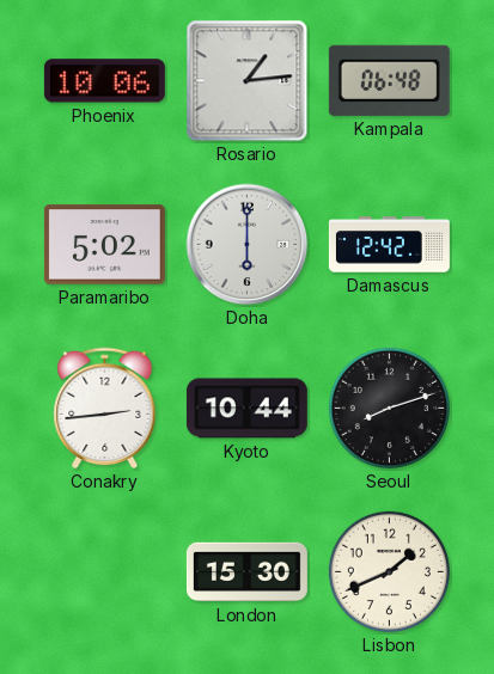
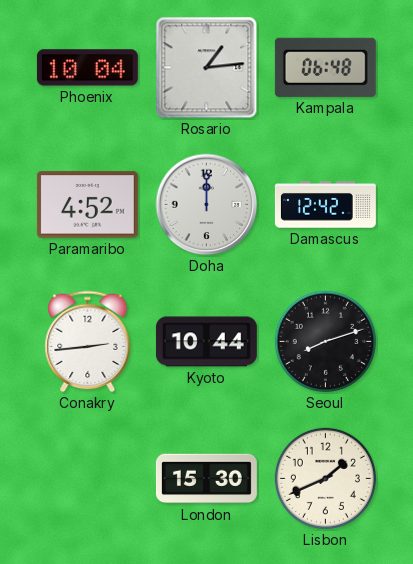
Phoenix: 10:06 -> 10:04
Paramaribo: 5:02 -> 4:52
Doha: 6:00 -> 12:00
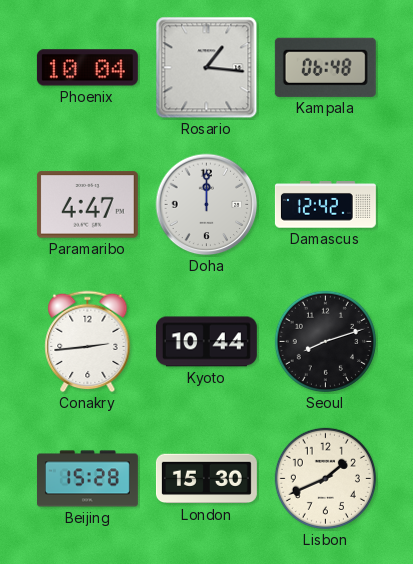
Rosario: 1:14 -> 1:16
Paramaribo: 4:52 -> 4:47
Beijing: none -> 15:28
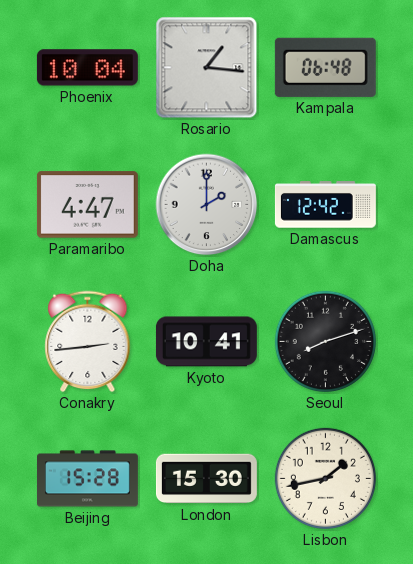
Doha: 12:00 -> 2:00
Kyoto: 10:44 -> 10:41
Lisbon: 1:41 -> 1:43
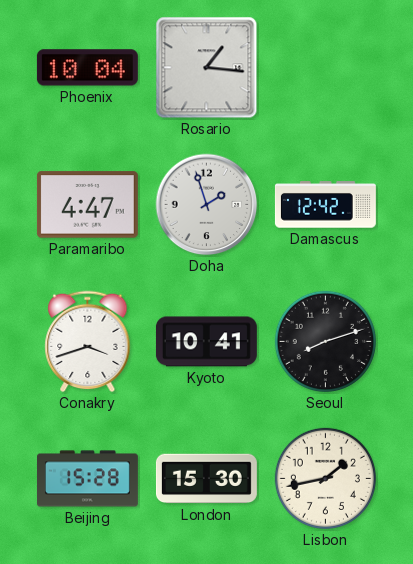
Kampala: 06:48 -> none
Doha: 2:00 -> 1:57
Conakry: 2:44 -> 3:42
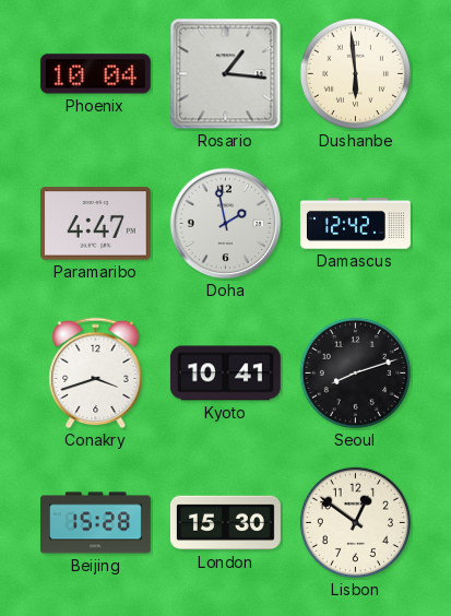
Dushanbe: none -> 5:59
Doha: 1:57 -> 1:58
Lisbon: 1:43 -> 12:51
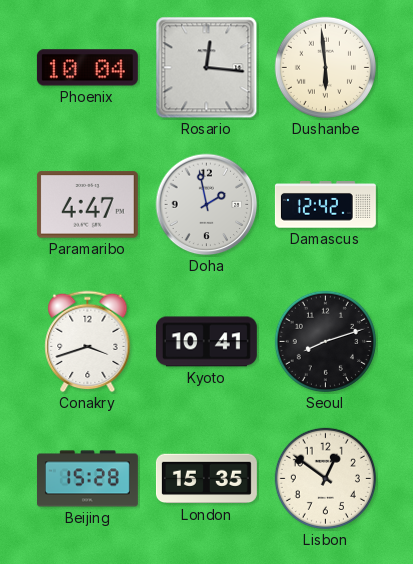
Rosario: 1:16 -> 12:16
London: 15:30 -> 15:35
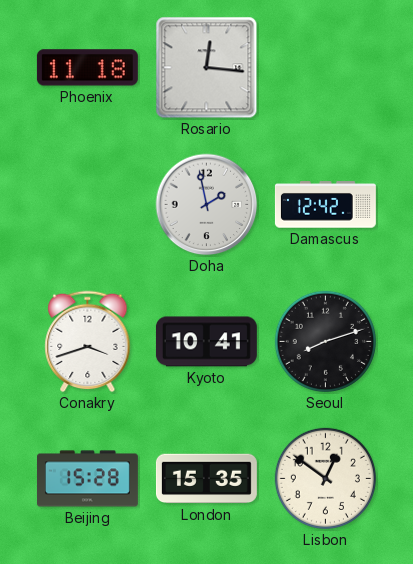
Phoenix: 10:04 -> 11:18
Dushanbe: 5:59 -> none
Paramaribo: 4:47 -> none
